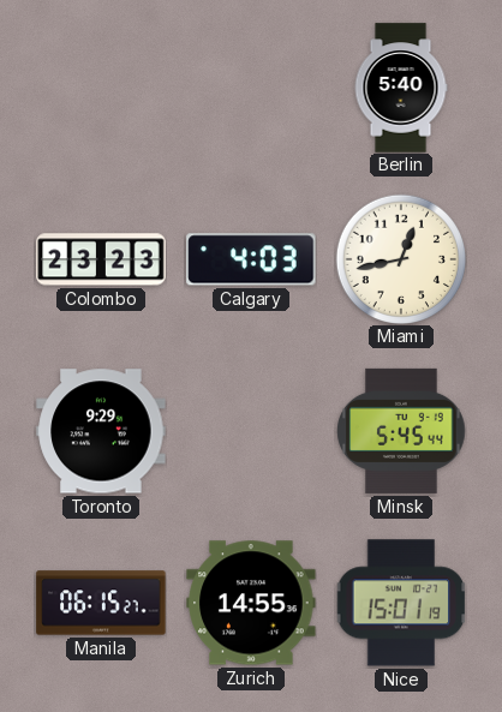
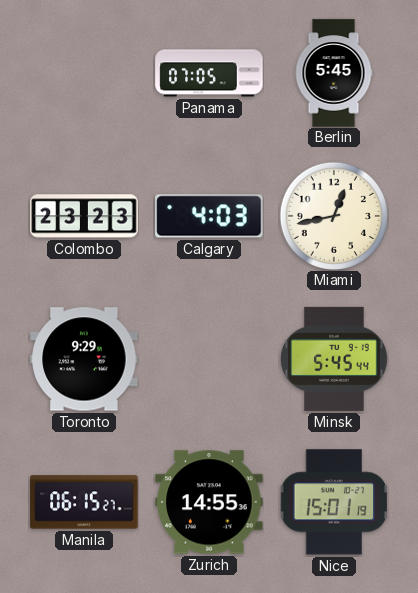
Panama: none -> 07:05
Berlin: 5:40 -> 5:45
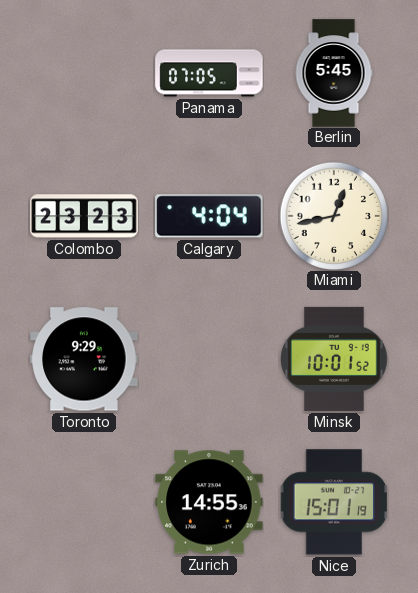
Calgary: 4:03 -> 4:04
Minsk: 5:45 -> 10:01
Manila: 06:15 -> none
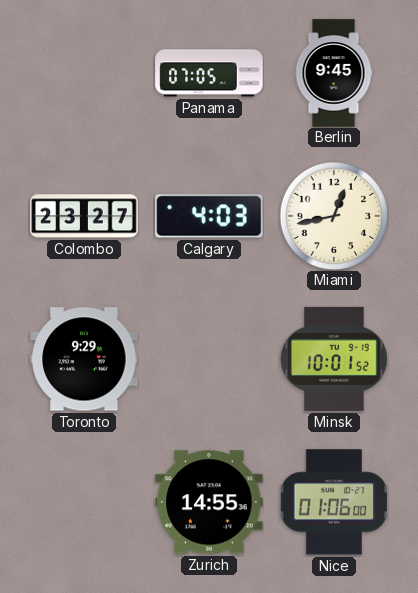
Berlin: 5:45 -> 9:45
Colombo: 23:23 -> 23:27
Calgary: 4:04 -> 4:03
Nice: 15:01 -> 01:06
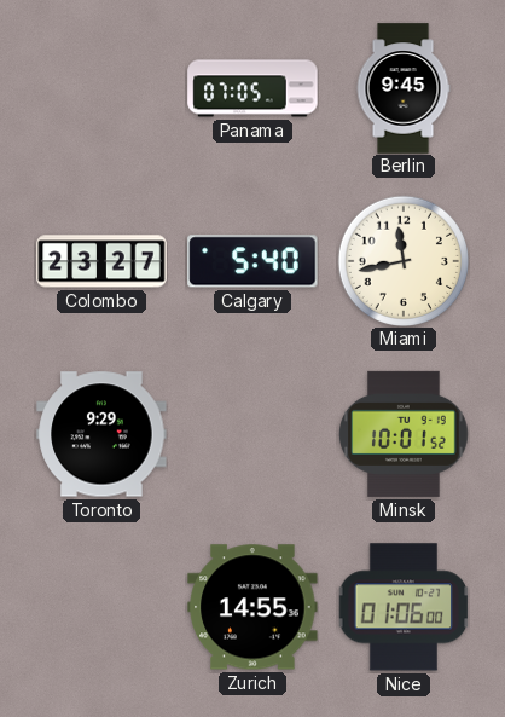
Calgary: 4:03 -> 5:40
Miami: 12:43 -> 11:43
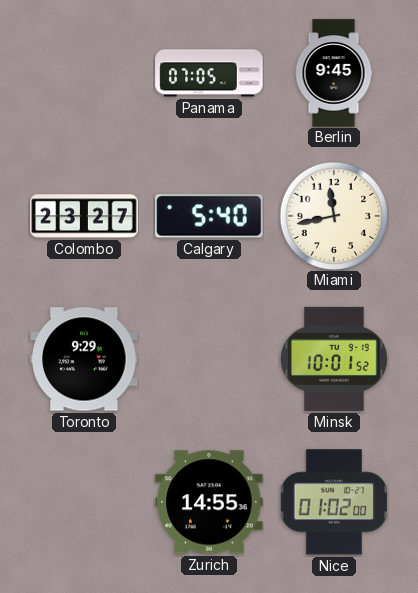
Nice: 01:06 -> 01:02
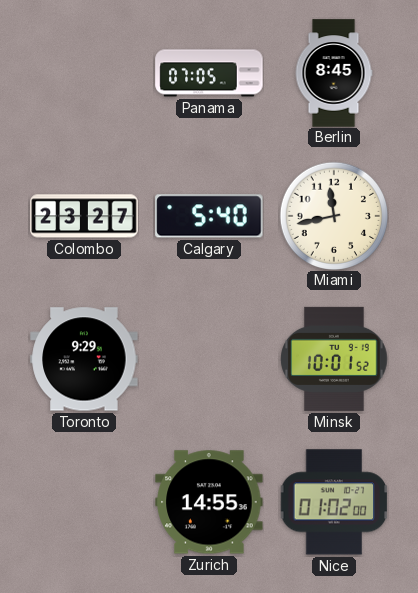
Berlin: 9:45 -> 8:45
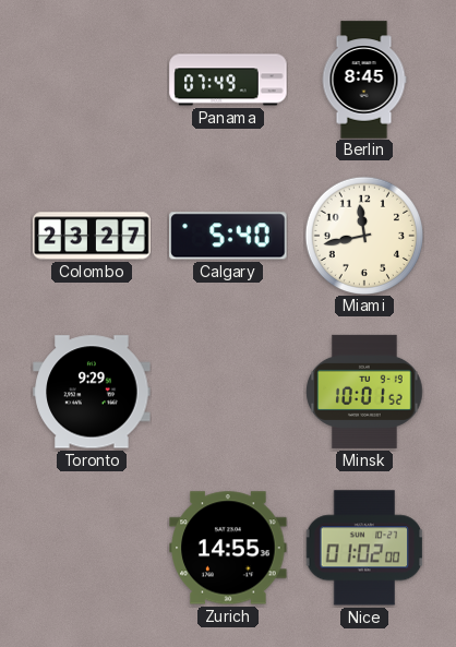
Panama: 07:05 -> 07:49
